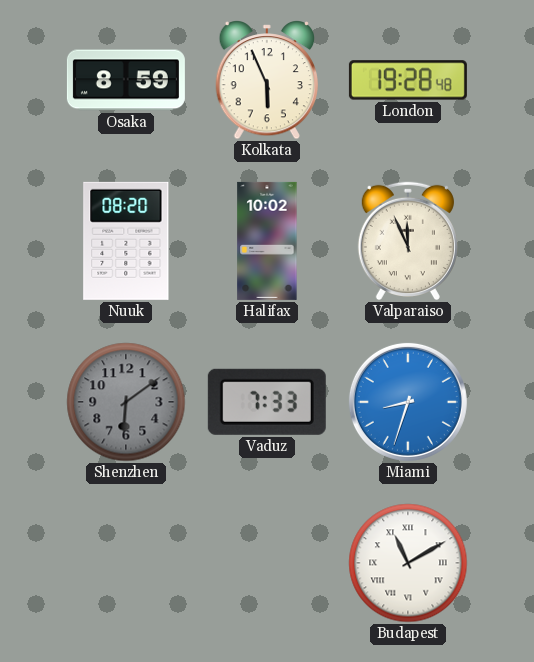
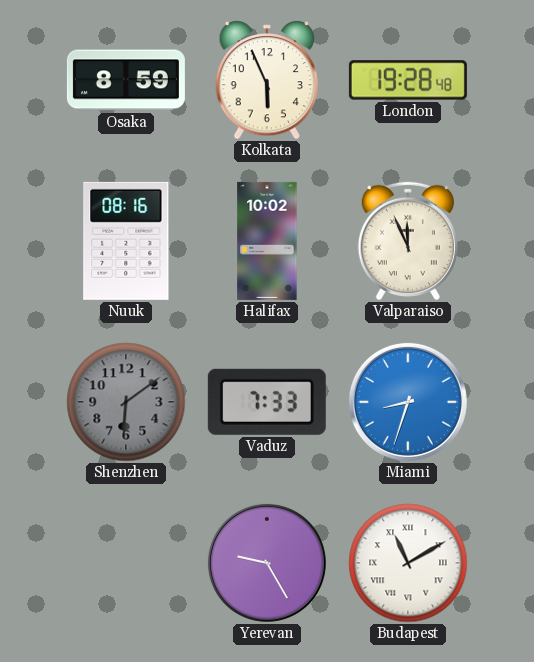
Nuuk: 08:20 -> 08:16
Yerevan: none -> 9:25
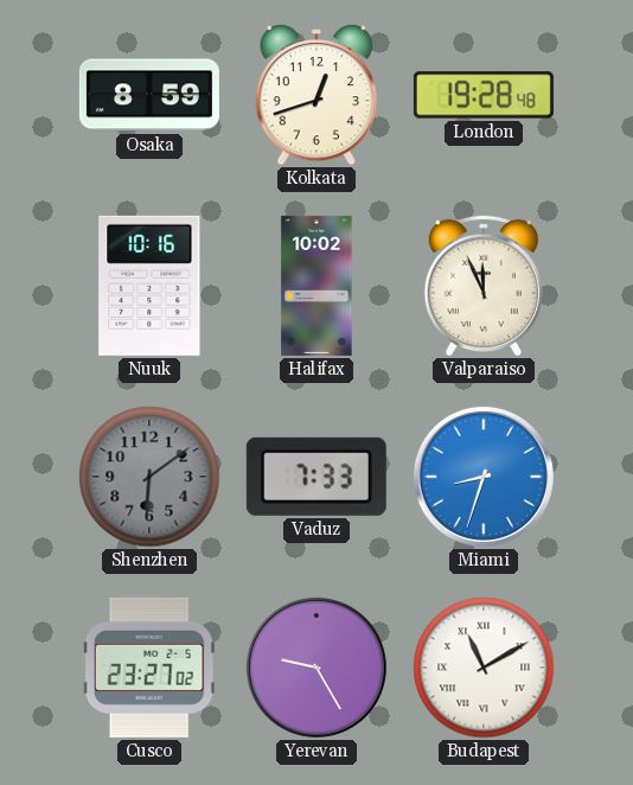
Kolkata: 5:56 -> 12:42
Nuuk: 08:16 -> 10:16
Cusco: none -> 23:27
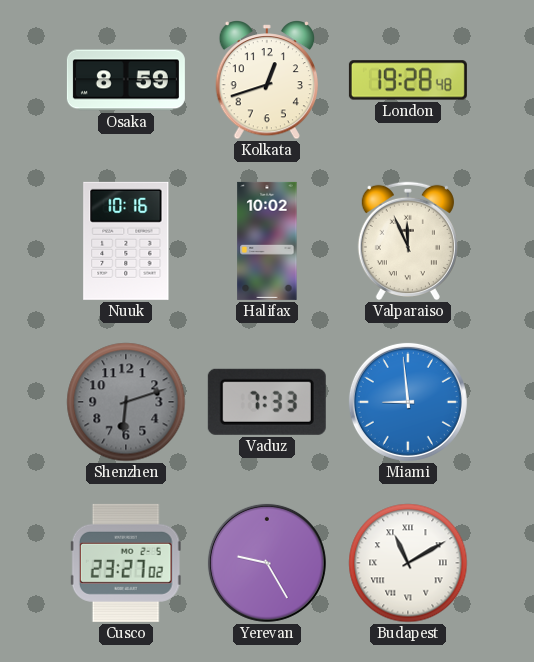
Shenzhen: 6:09 -> 6:12
Miami: 8:33 -> 8:59
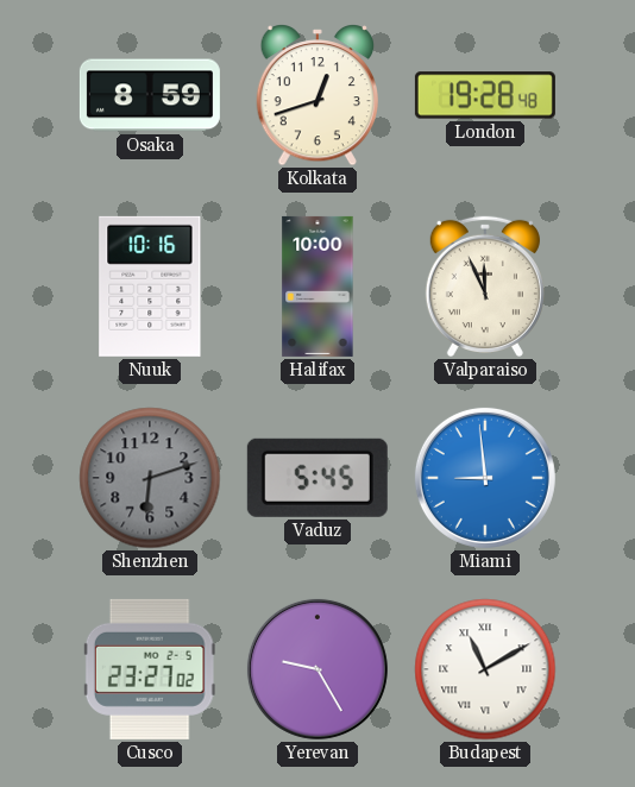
Halifax: 10:02 -> 10:00
Vaduz: 7:33 -> 5:45
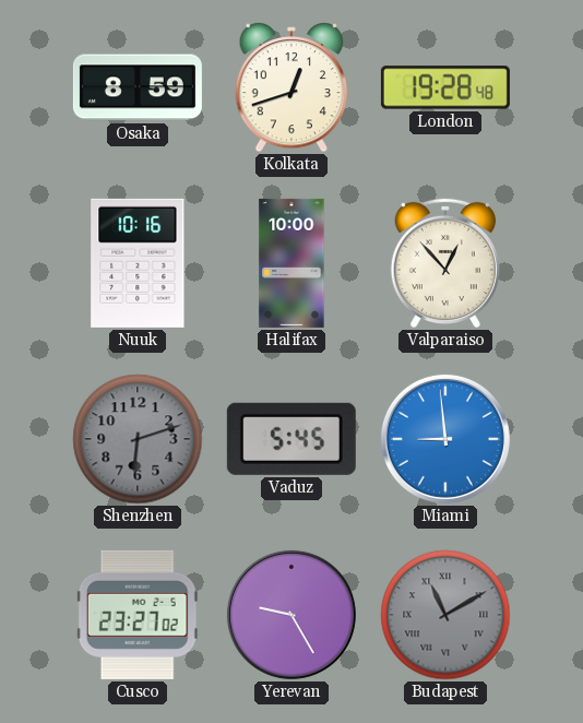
Valparaiso: 11:56 -> 12:53
Budapest dial: white -> grey
